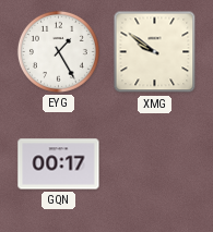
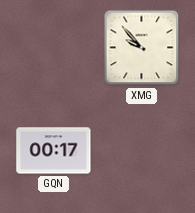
EYG: 1:25 -> none
XMG: 9:51 -> 9:53
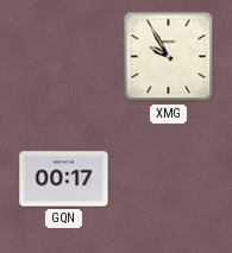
XMG: 9:53 -> 9:55
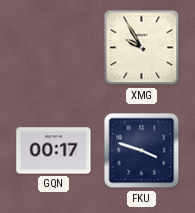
FKU: none -> 3:48
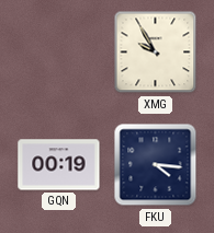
GQN: 00:17 -> 00:19
FKU: 3:48 -> 4:16
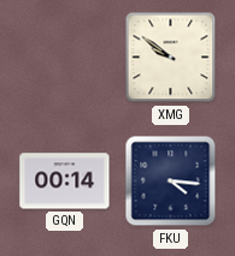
XMG: 9:55 -> 9:51
GQN: 00:19 -> 00:14
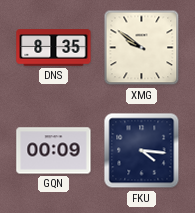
DNS: none -> 8:35
GQN: 00:14 -> 00:09
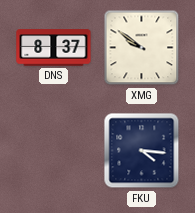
DNS: 8:35 -> 8:37
GQN: 00:09 -> none
